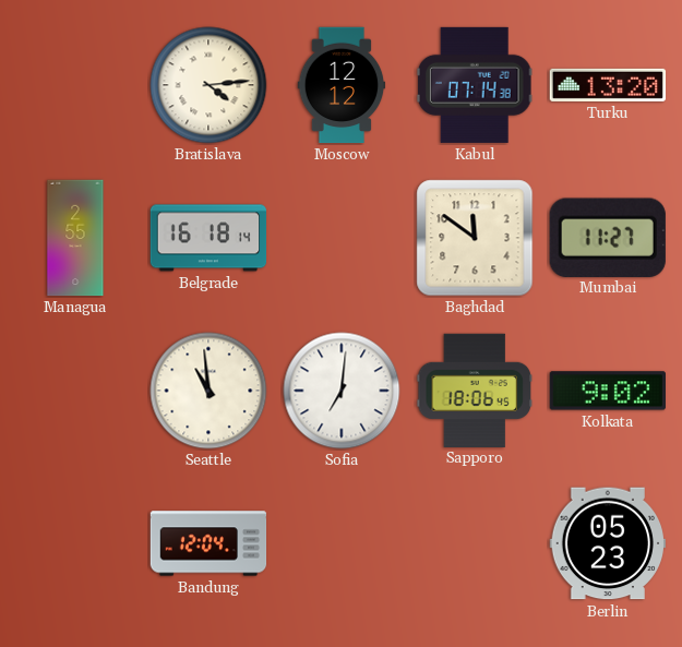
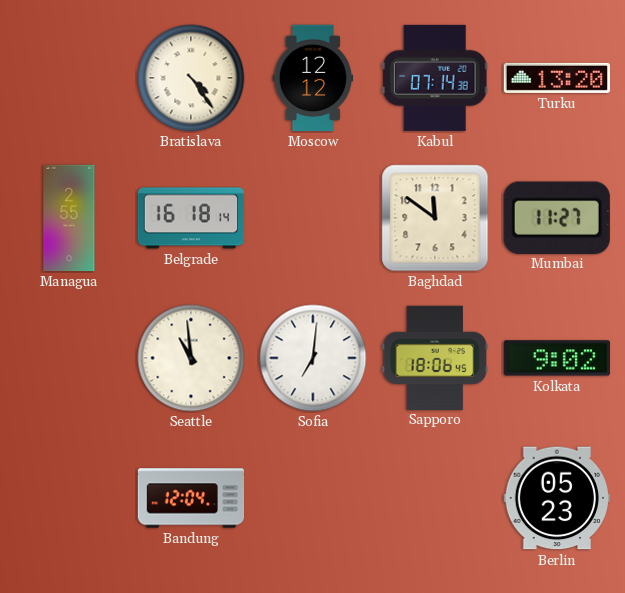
Bratislava: 4:14 -> 4:24
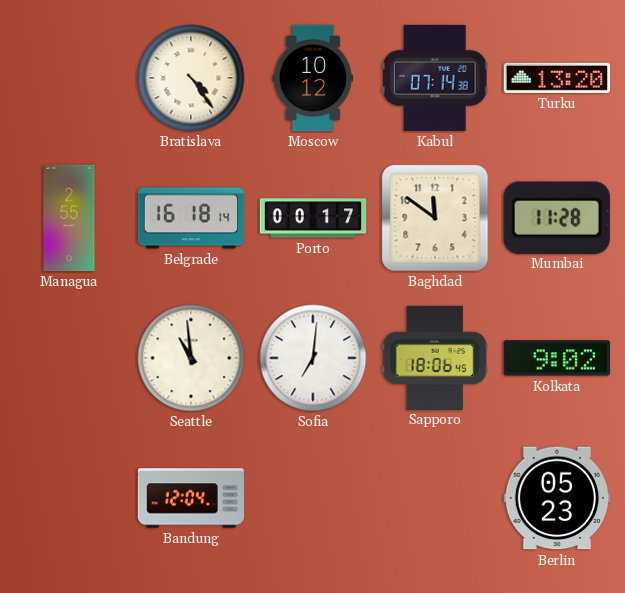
Moscow: 12:12 -> 10:12
Porto: none -> 00:17
Mumbai: 11:27 -> 11:28
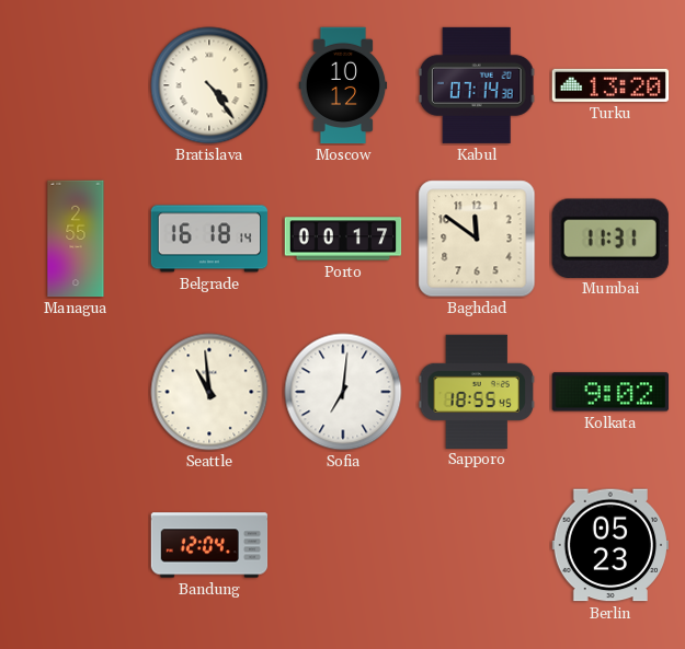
Mumbai: 11:28 -> 11:31
Sapporo: 18:06 -> 18:55
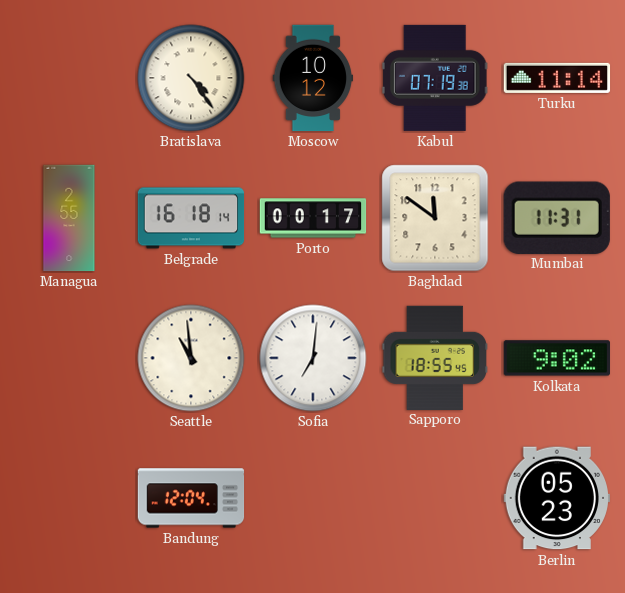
Kabul: 07:14 -> 07:19
Turku: 13:20 -> 11:14
